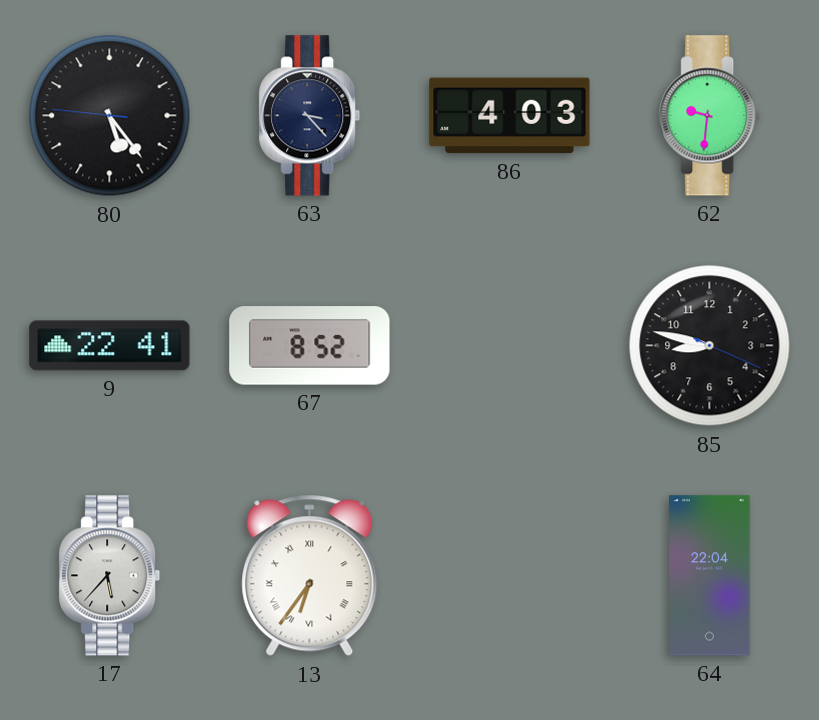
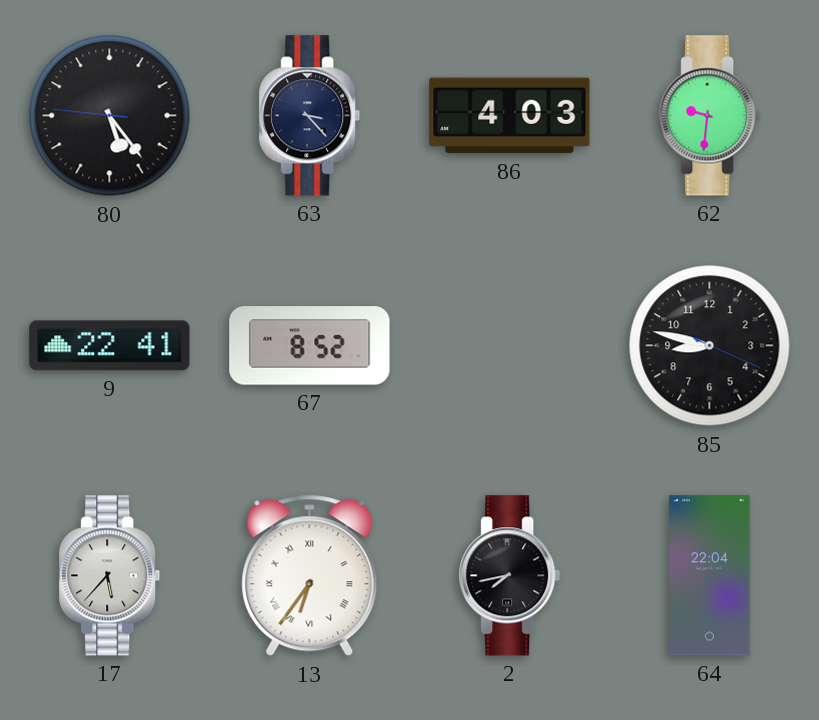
2: none -> 7:43
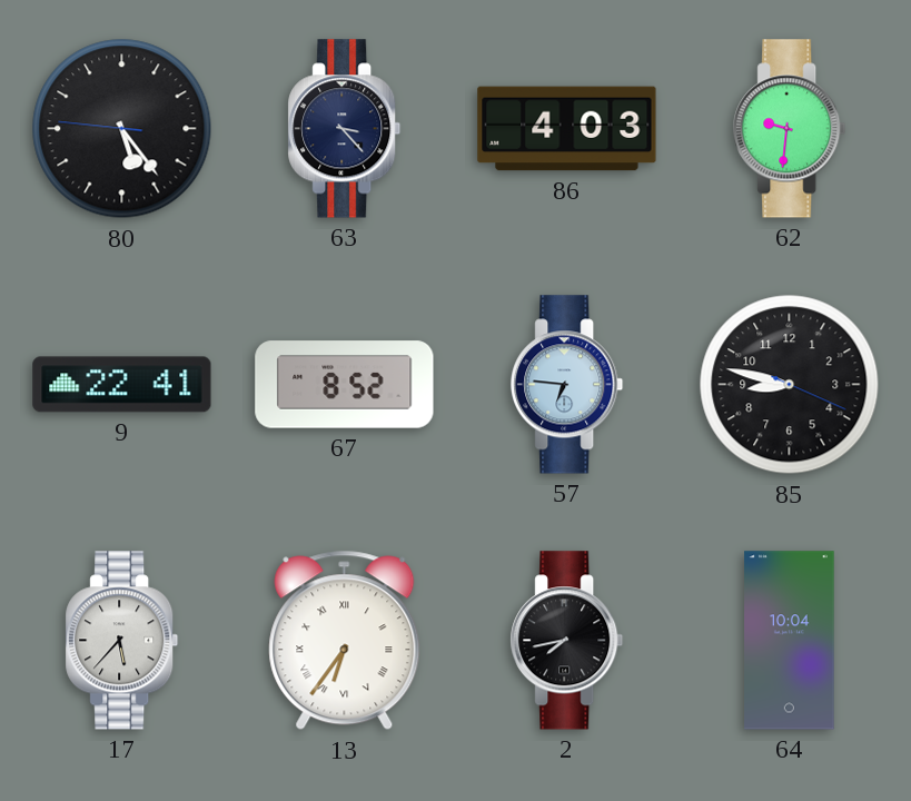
57: none -> 6:46
64: 22:04 -> 10:04
